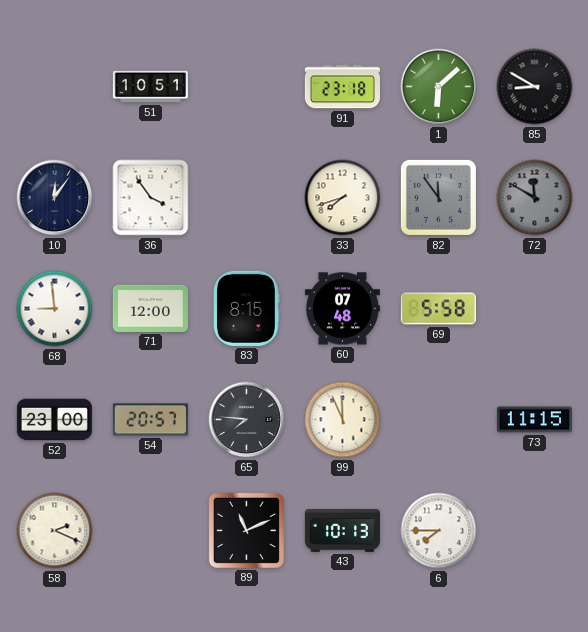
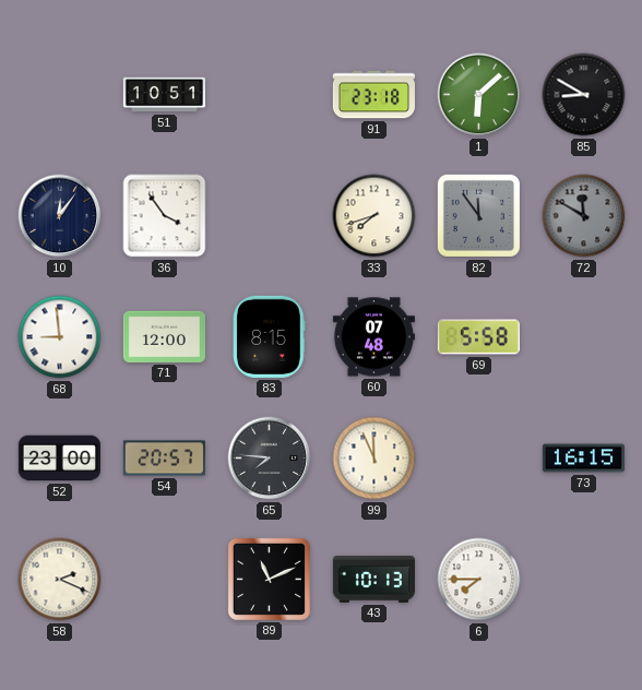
73: 11:15 -> 16:15
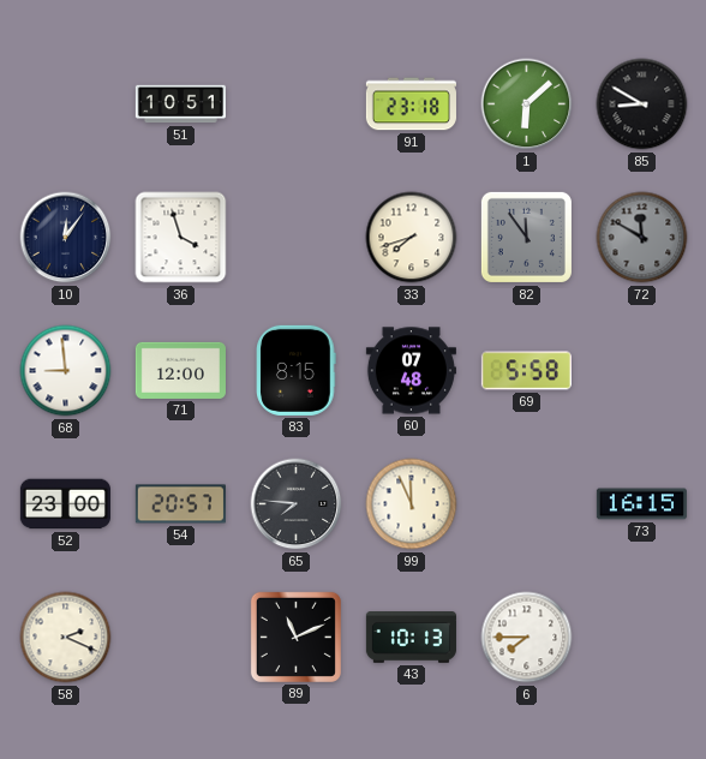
36: 3:54 -> 3:57
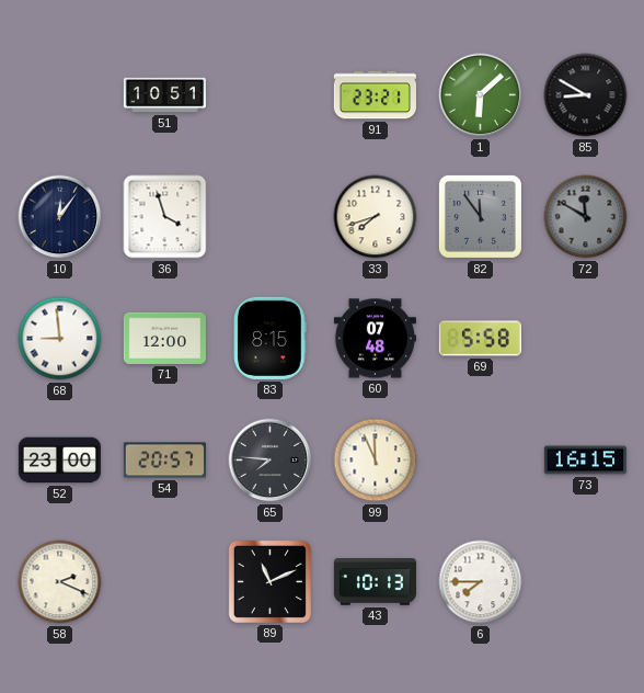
91: 23:18 -> 23:21
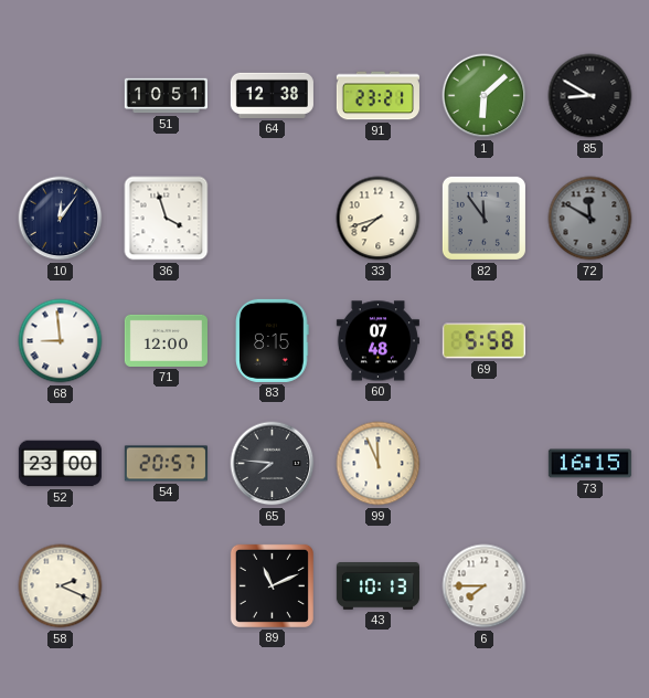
64: none -> 12:38
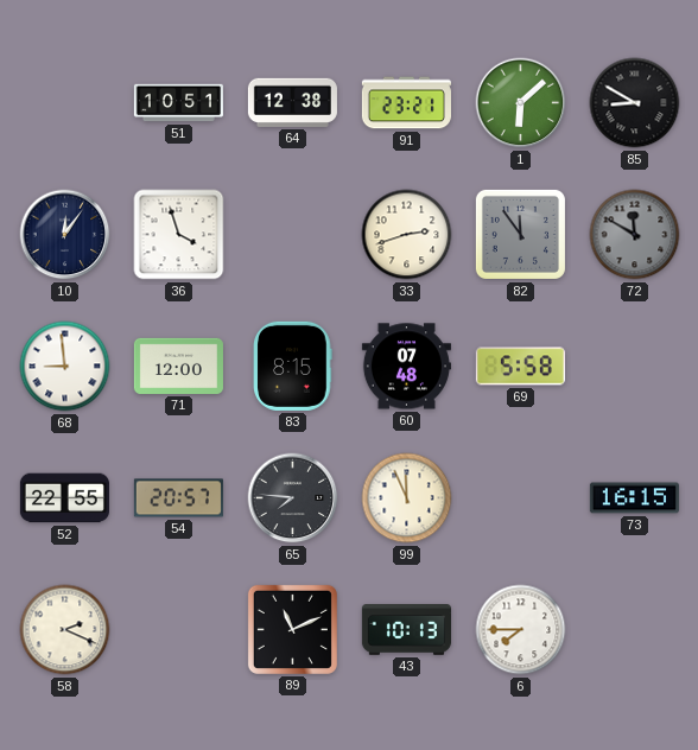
33: 7:42 -> 2:42
52: 23:00 -> 22:55
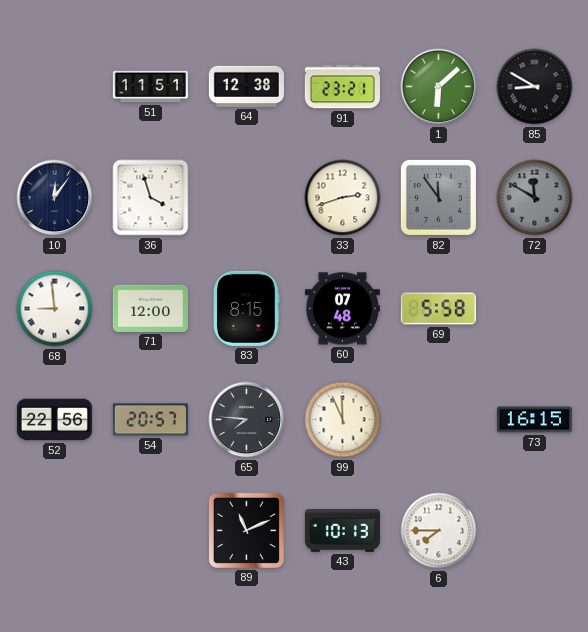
51: 10:51 -> 11:51
52: 22:55 -> 22:56
58: 2:19 -> none
